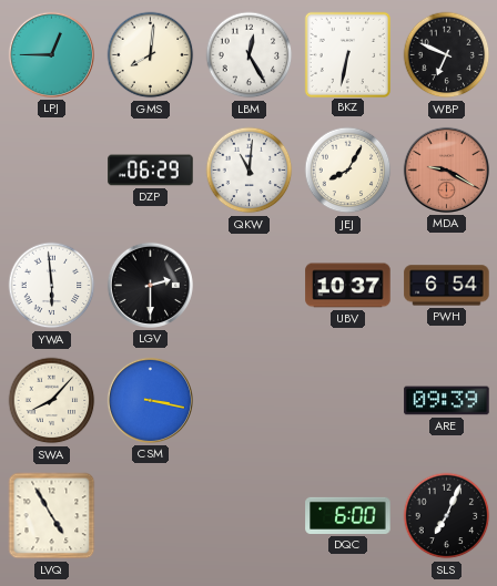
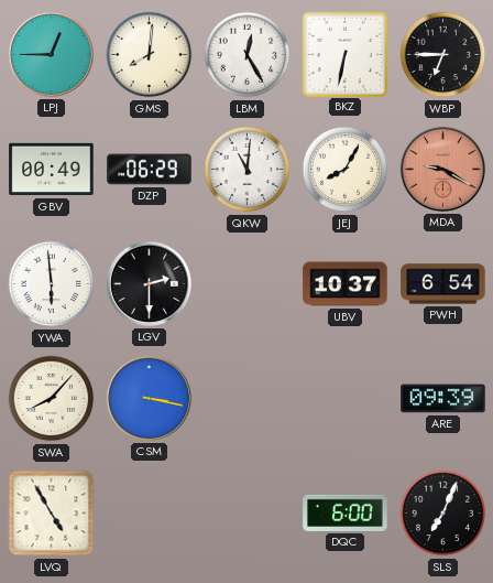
WBP: 6:49 -> 6:45
GBV: none -> 00:49
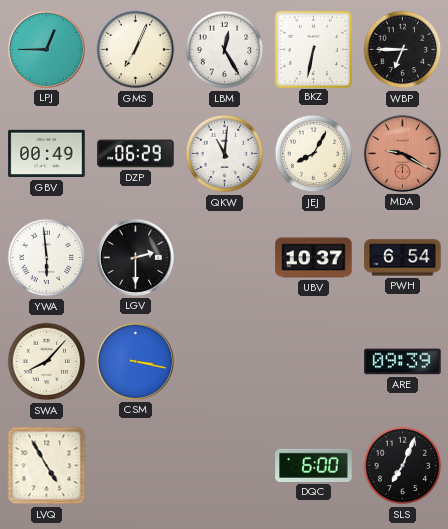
GMS: 8:01 -> 7:04
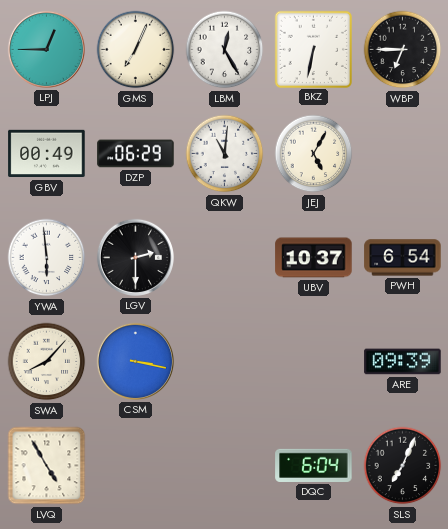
JEJ: 8:05 -> 5:05
MDA: 9:20 -> none
DQC: 6:00 -> 6:04
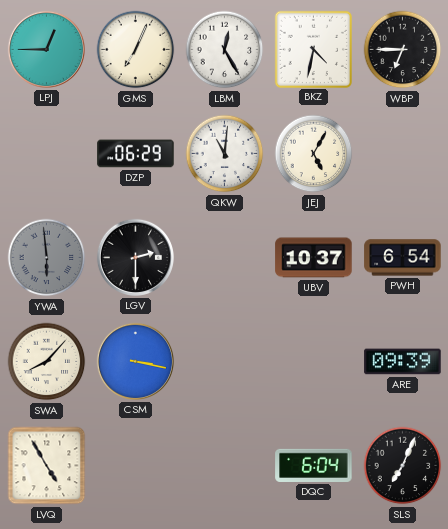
BKZ: 6:32 -> 4:32
GBV: 00:49 -> none
YWA dial: white -> grey
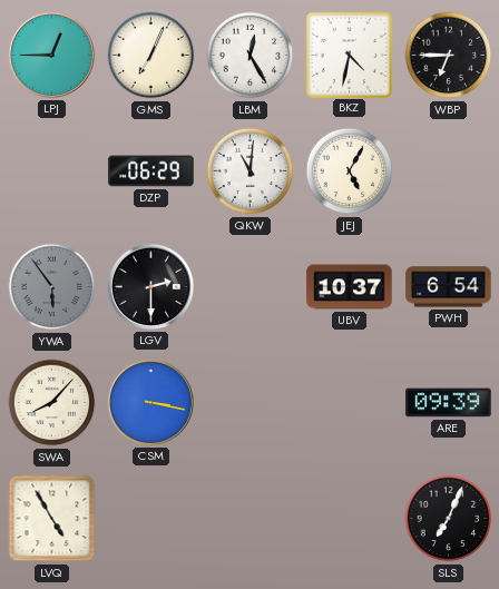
YWA: 5:59 -> 5:54
DQC: 6:04 -> none
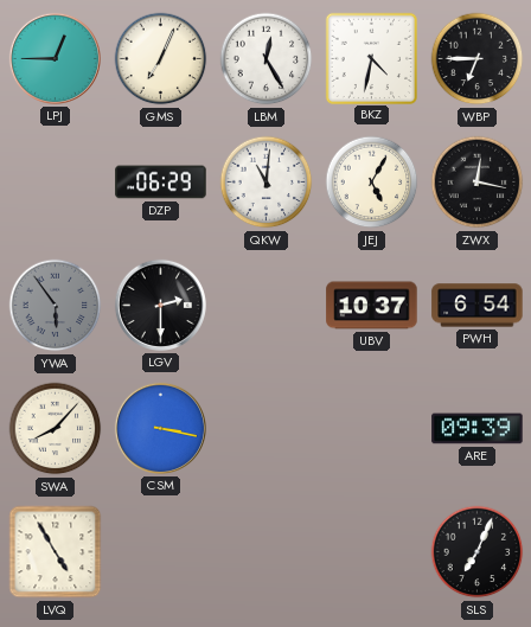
ZWX: none -> 12:17
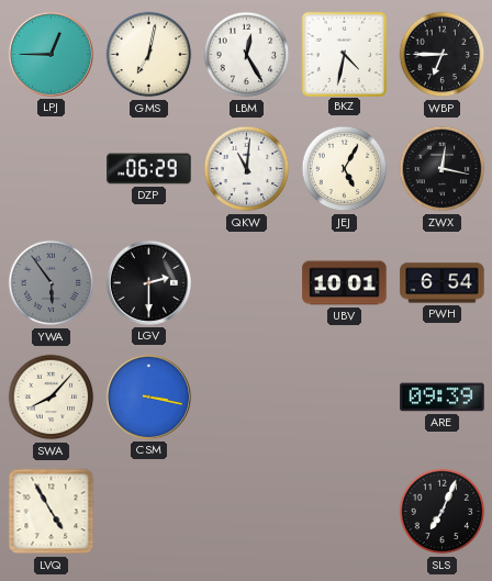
GMS: 7:04 -> 7:02
UBV: 10:37 -> 10:01
